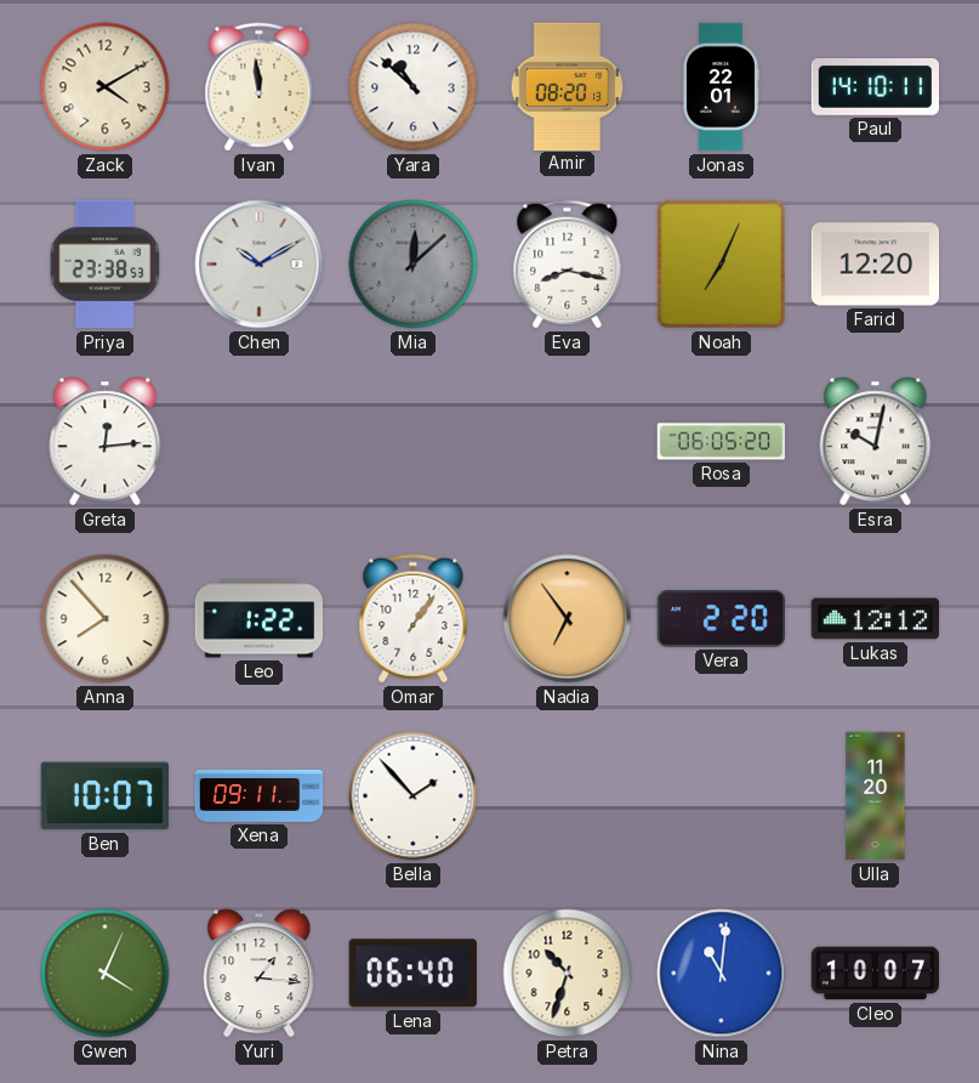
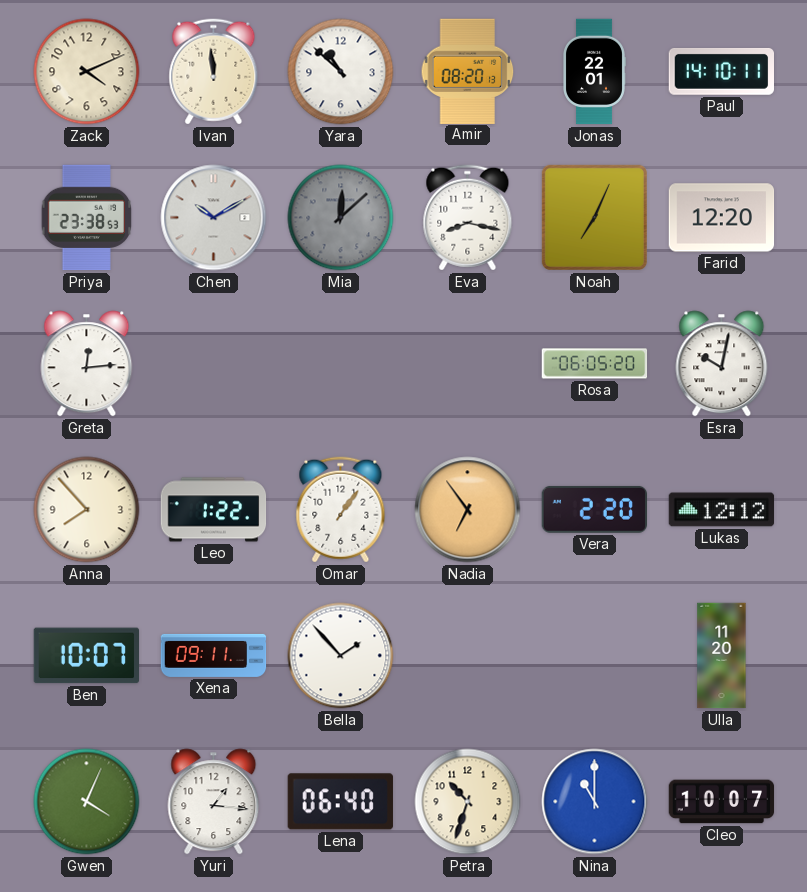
Zack: 4:10 -> 4:11
Nina: 11:01 -> 11:00
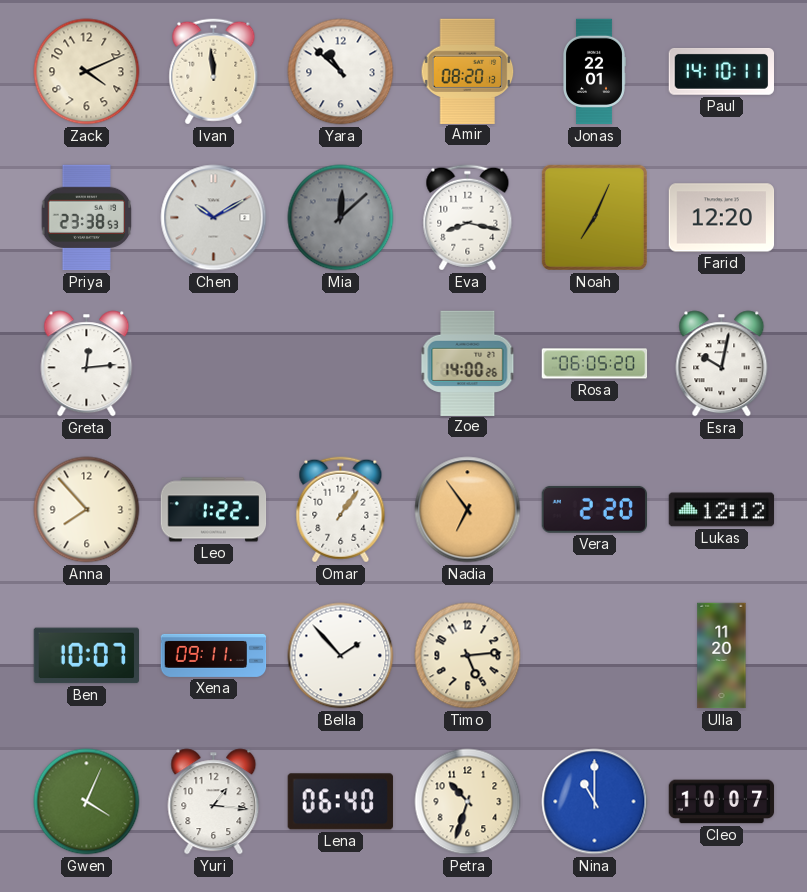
Zoe: none -> 14:00
Timo: none -> 5:14
